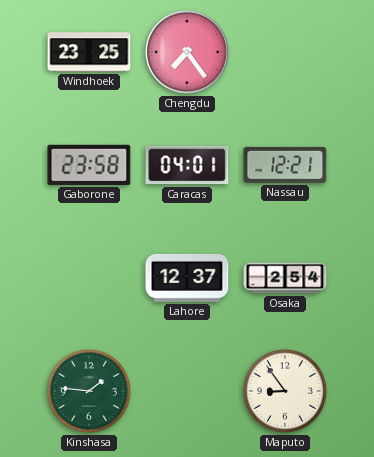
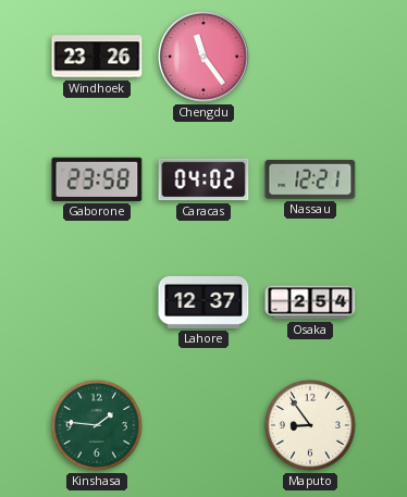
Windhoek: 23:25 -> 23:26
Chengdu: 7:24 -> 11:24
Caracas: 04:01 -> 04:02
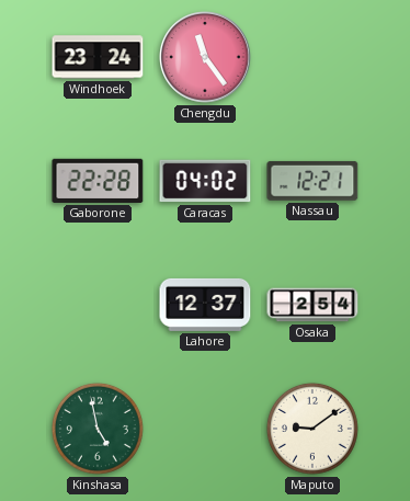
Windhoek: 23:26 -> 23:24
Gaborone: 23:58 -> 22:28
Kinshasa: 1:46 -> 4:58
Maputo: 8:54 -> 9:09
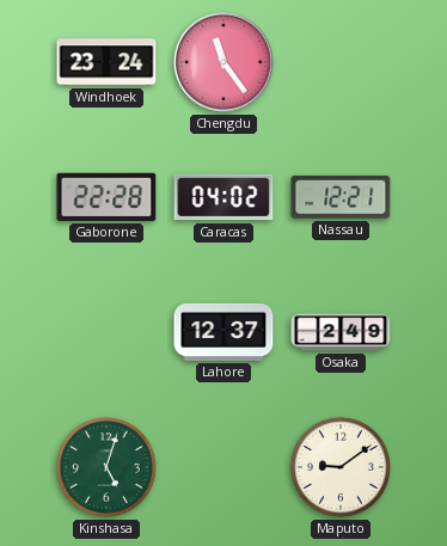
Osaka: 2:54 -> 2:49
Kinshasa: 4:58 -> 5:03
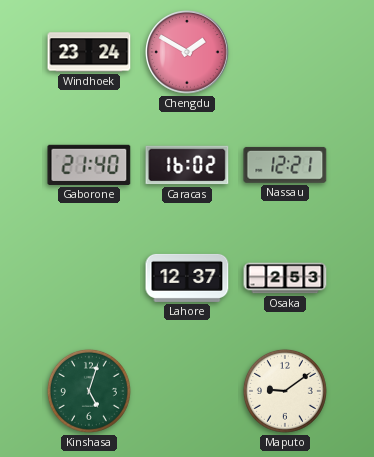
Chengdu: 11:24 -> 1:50
Gaborone: 22:28 -> 21:40
Caracas: 04:02 -> 16:02
Osaka: 2:49 -> 2:53
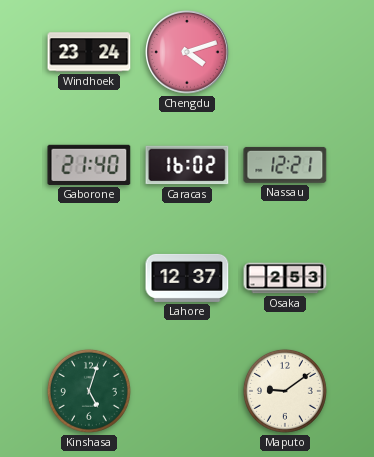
Chengdu: 1:50 -> 4:12
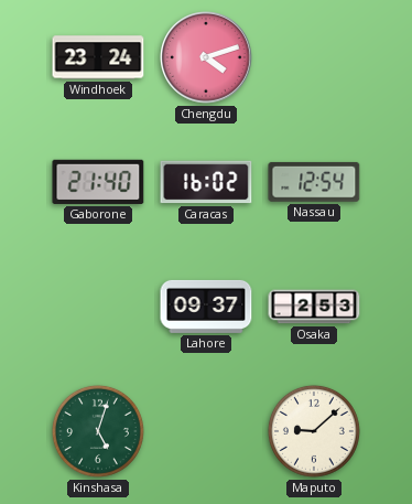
Nassau: 12:21 -> 12:54
Lahore: 12:37 -> 09:37
Maputo: 9:09 -> 9:08
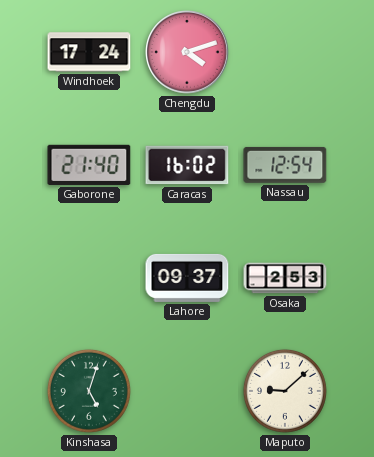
Windhoek: 23:24 -> 17:24
